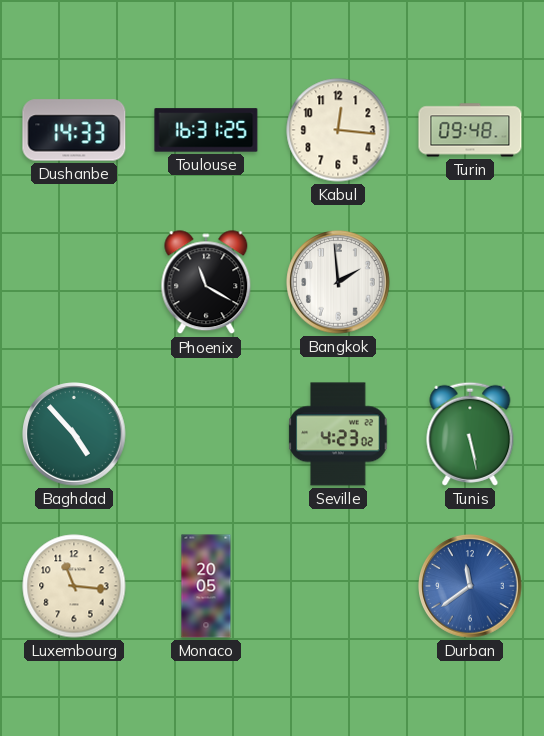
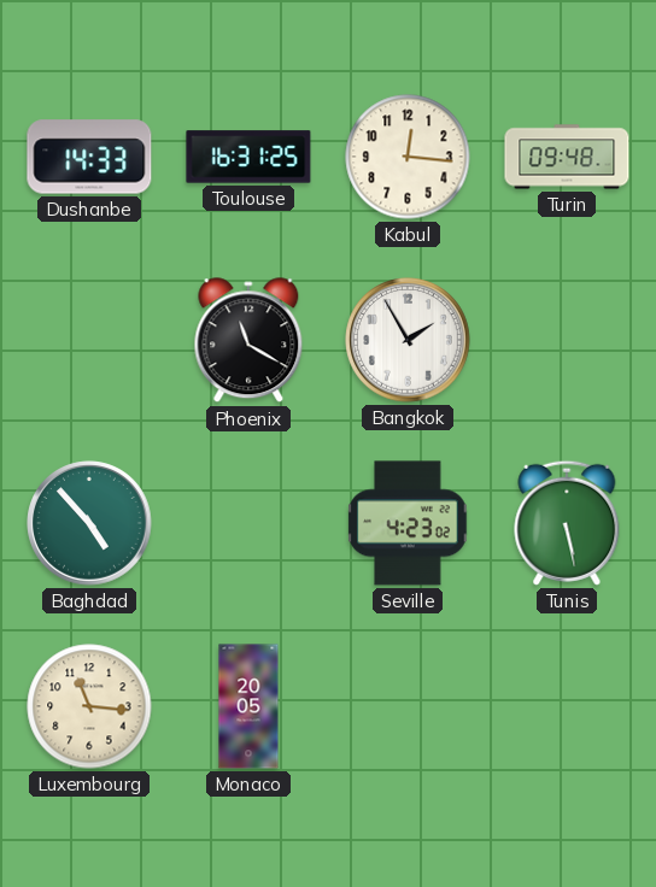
Bangkok: 1:59 -> 1:55
Durban: 11:39 -> none
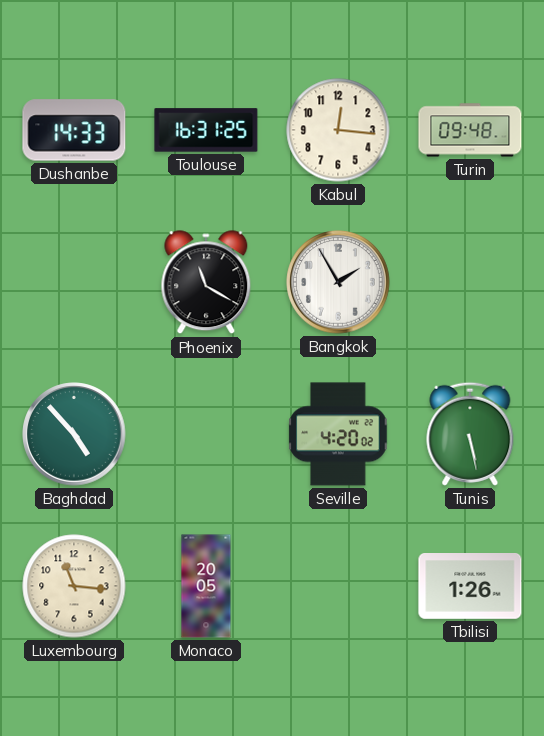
Seville: 4:23 -> 4:20
Tbilisi: none -> 1:26
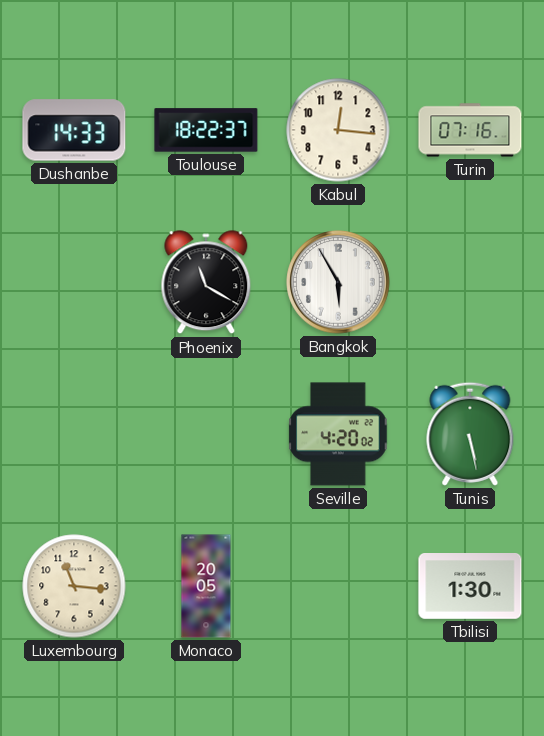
Toulouse: 16:31 -> 18:22
Turin: 09:48 -> 07:16
Bangkok: 1:55 -> 5:55
Baghdad: 4:53 -> none
Tbilisi: 1:26 -> 1:30
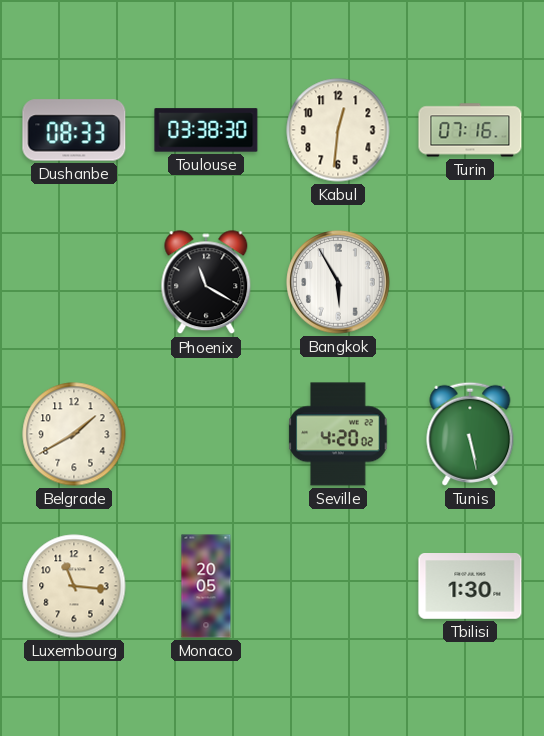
Dushanbe: 14:33 -> 08:33
Toulouse: 18:22 -> 03:38
Kabul: 12:16 -> 12:31
Belgrade: none -> 1:40
